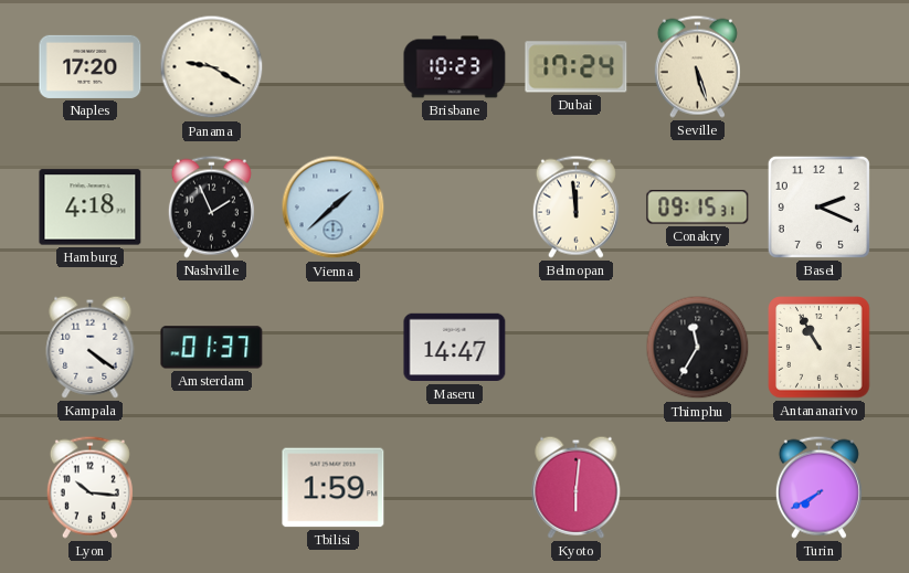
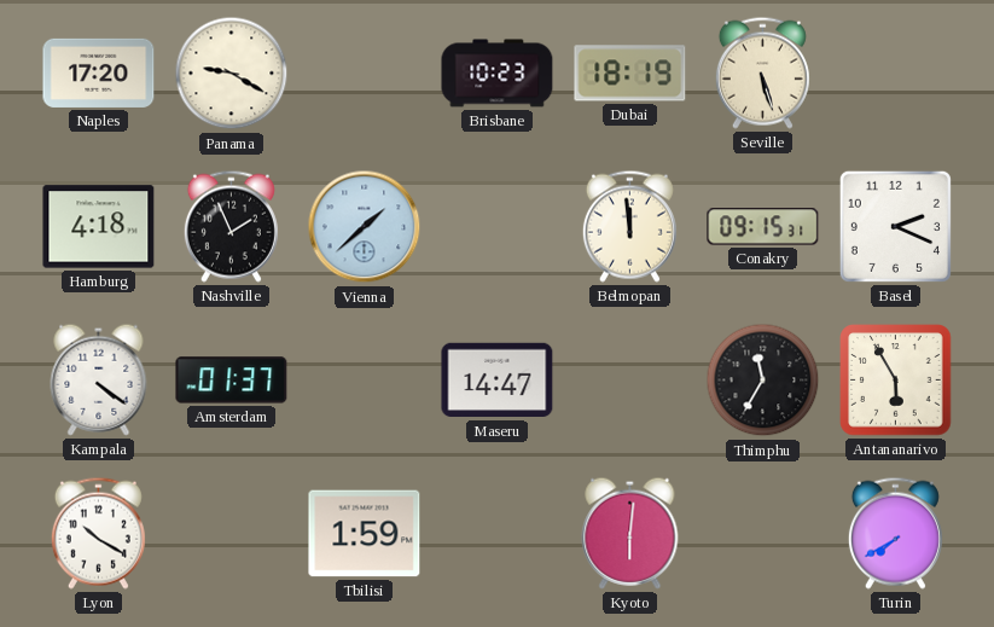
Dubai: 17:24 -> 18:19
Antananarivo: 10:55 -> 5:55
Lyon: 10:16 -> 10:20
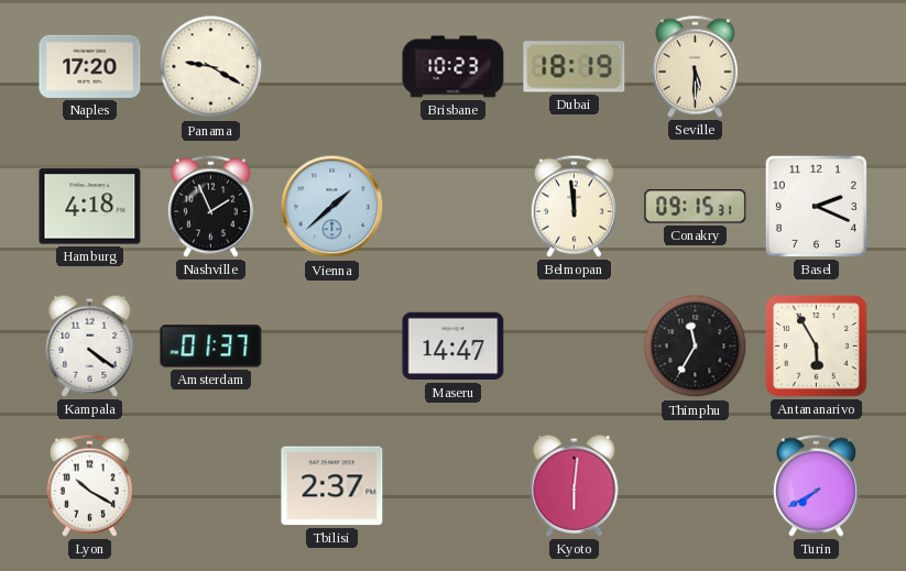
Seville: 5:27 -> 5:30
Tbilisi: 1:59 -> 2:37
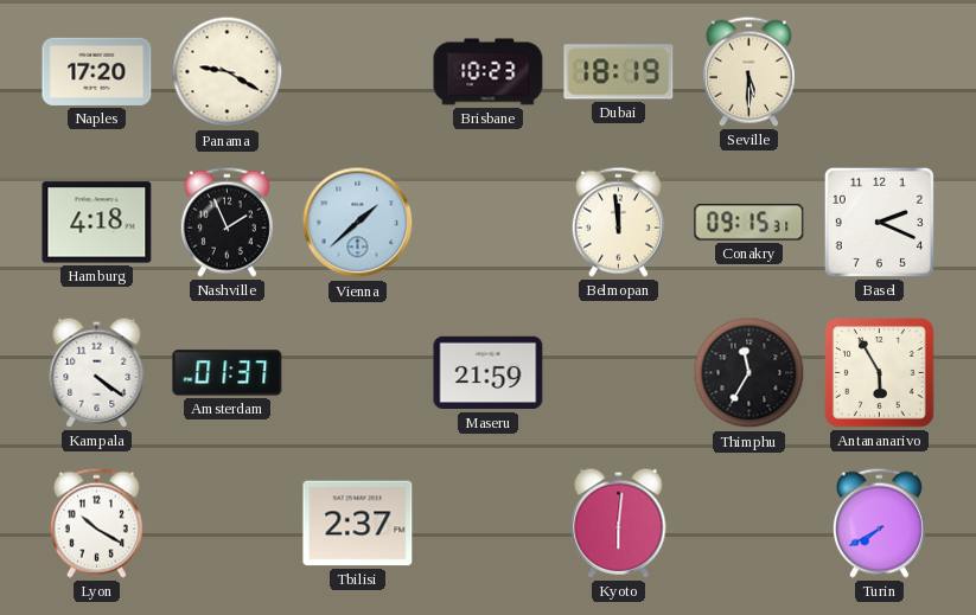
Maseru: 14:47 -> 21:59
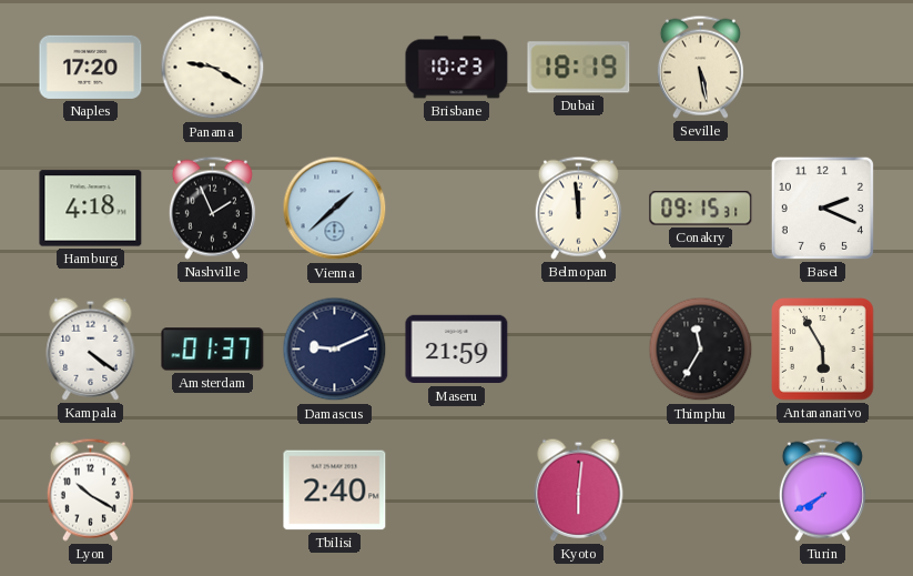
Seville: 5:30 -> 5:28
Damascus: none -> 9:11
Tbilisi: 2:37 -> 2:40
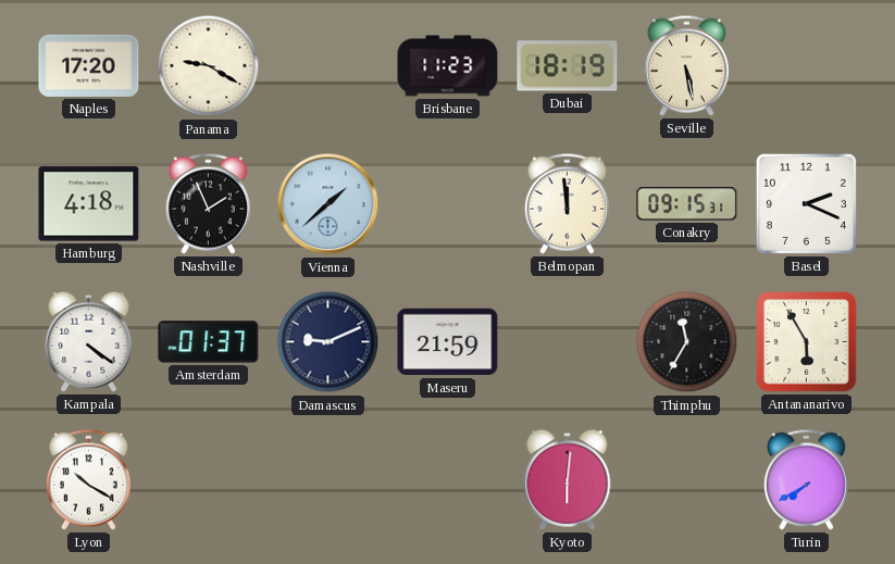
Brisbane: 10:23 -> 11:23
Tbilisi: 2:40 -> none
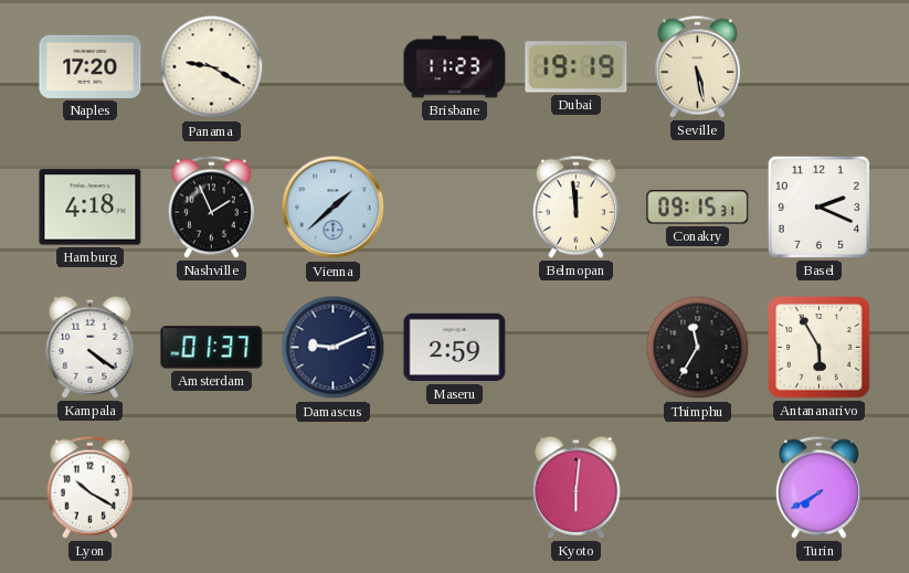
Dubai: 18:19 -> 19:19
Maseru: 21:59 -> 2:59
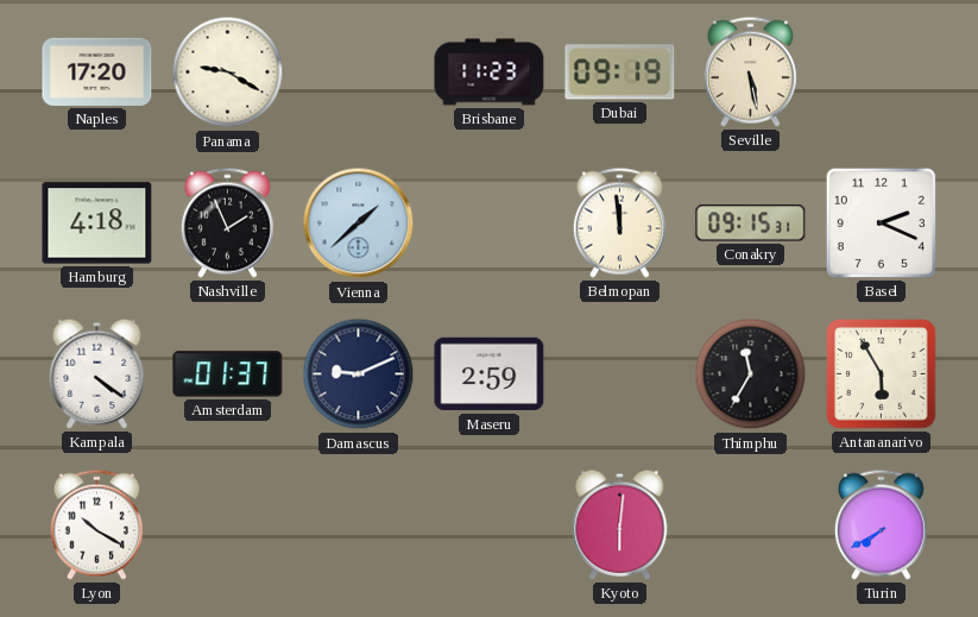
Dubai: 19:19 -> 09:19
